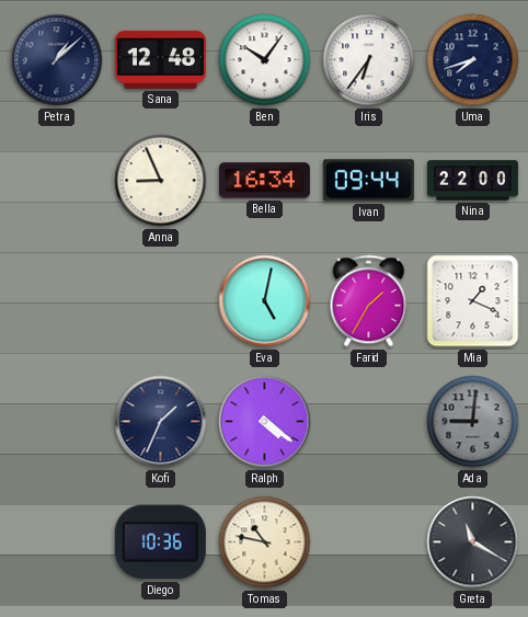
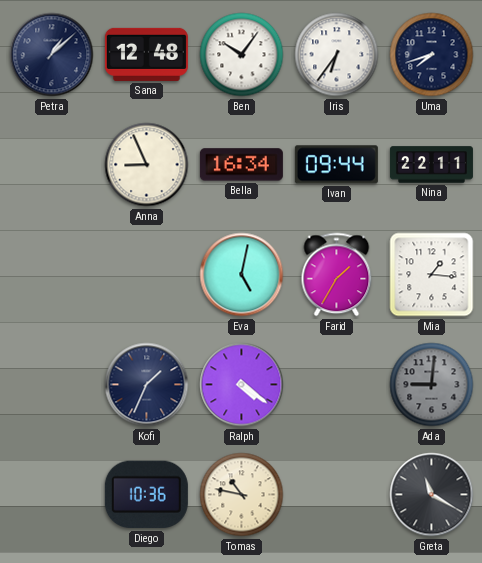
Nina: 22:00 -> 22:11
Mia: 1:19 -> 1:16
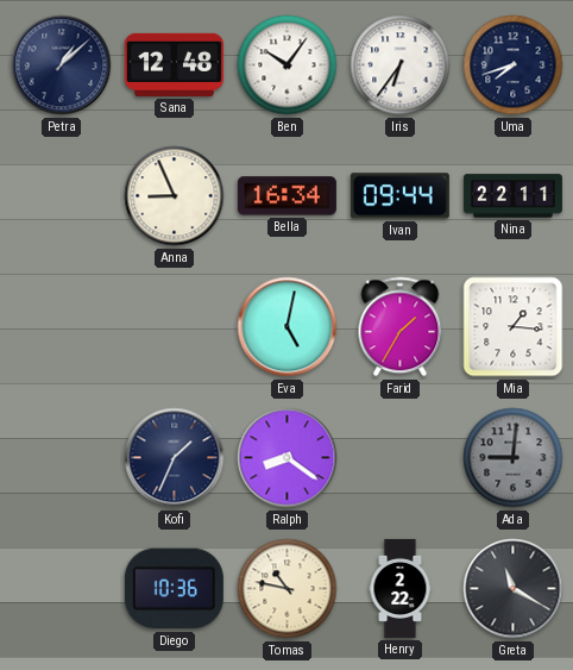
Ralph: 4:21 -> 8:21
Henry: none -> 2:22
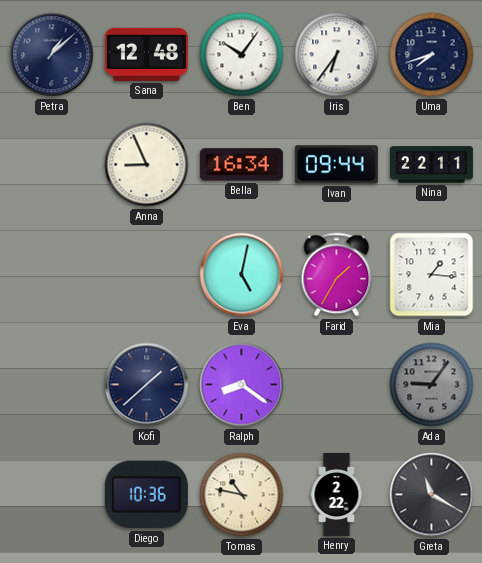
Kofi: 1:34 -> 1:38
Ada: 9:01 -> 9:06
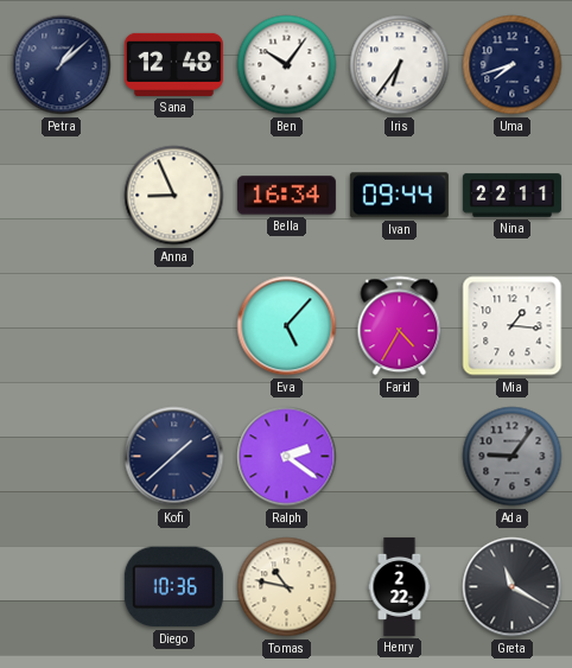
Eva: 5:02 -> 5:07
Farid: 1:35 -> 4:35
Ralph: 8:21 -> 2:21
